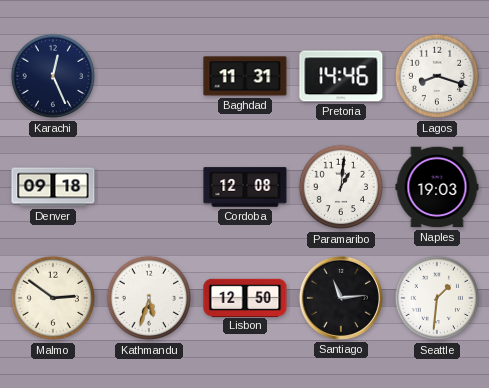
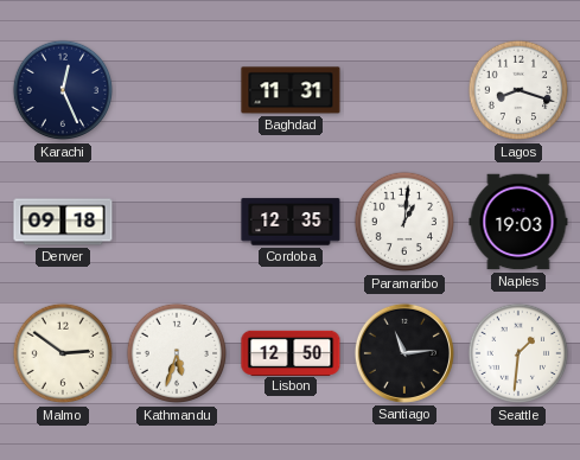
Pretoria: 14:46 -> none
Cordoba: 12:08 -> 12:35
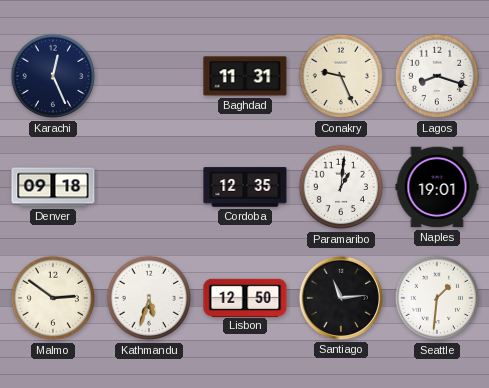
Conakry: none -> 9:26
Naples: 19:03 -> 19:01
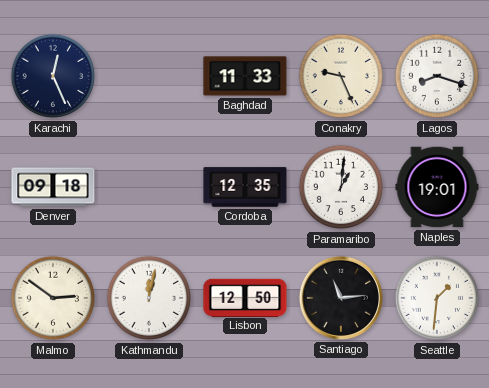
Baghdad: 11:31 -> 11:33
Kathmandu: 5:33 -> 12:02
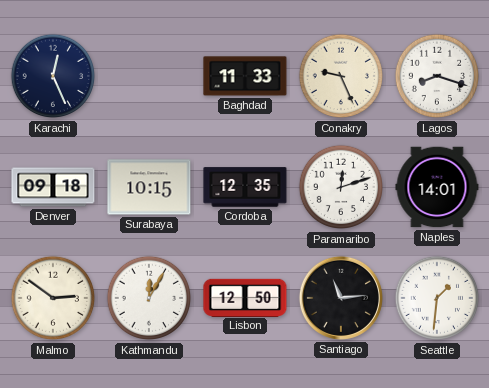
Surabaya: none -> 10:15
Paramaribo: 1:01 -> 12:12
Naples: 19:01 -> 14:01
Kathmandu: 12:02 -> 12:05
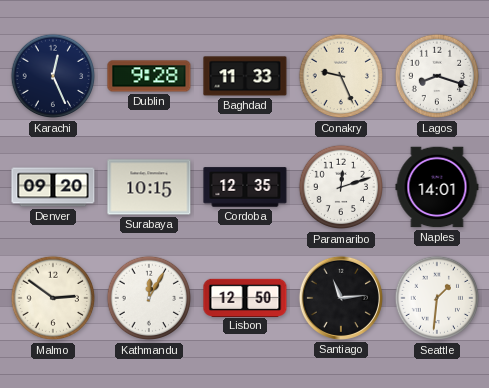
Dublin: none -> 9:28
Denver: 09:18 -> 09:20
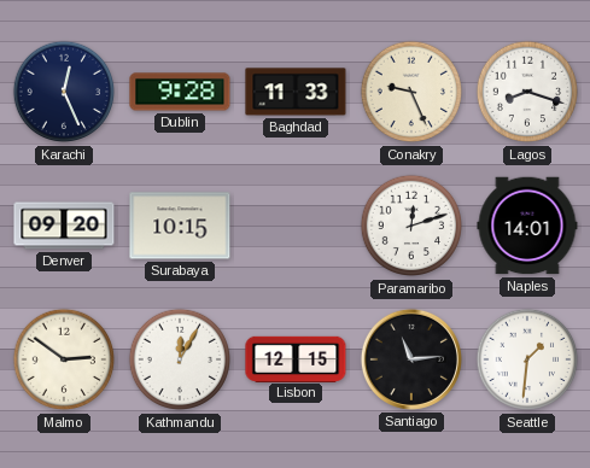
Cordoba: 12:35 -> none
Lisbon: 12:50 -> 12:15
